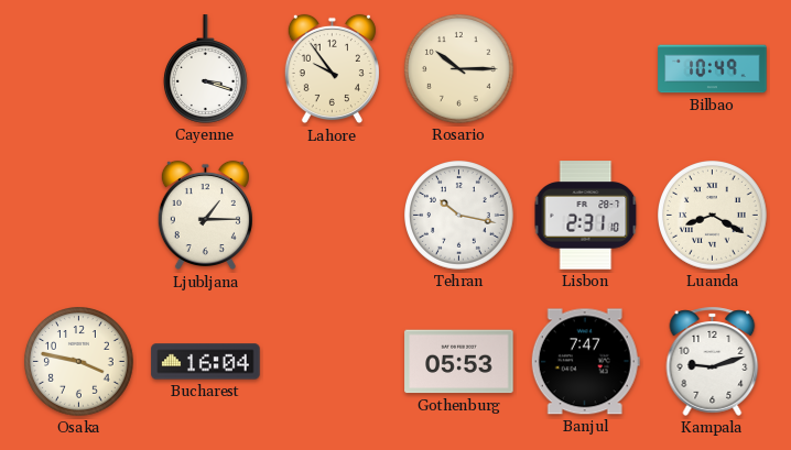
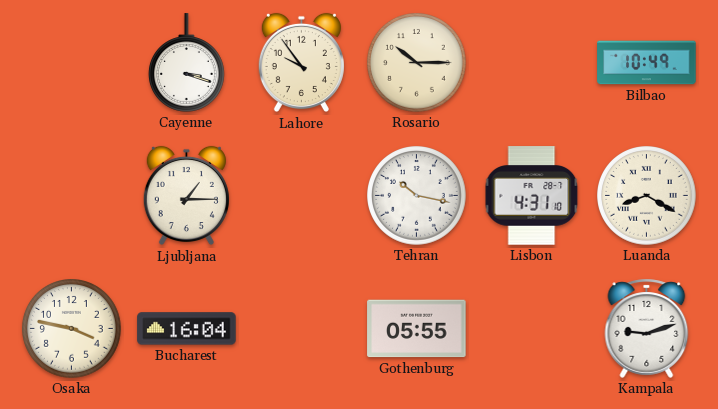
Lisbon: 2:31 -> 4:31
Gothenburg: 05:53 -> 05:55
Banjul: 7:47 -> none
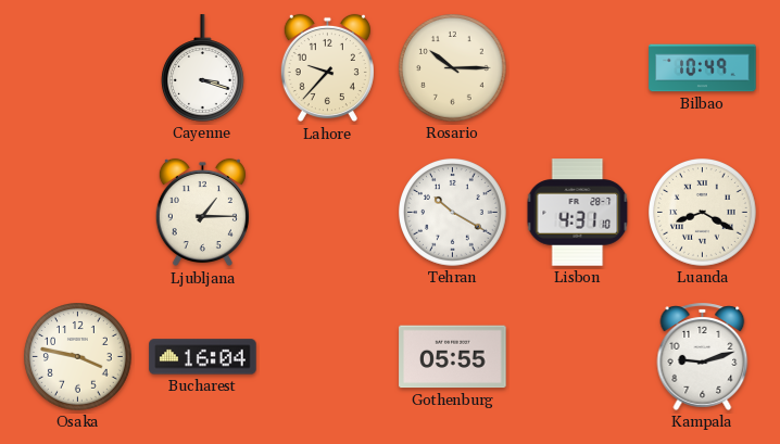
Lahore: 9:54 -> 9:37
Tehran: 10:17 -> 10:20
